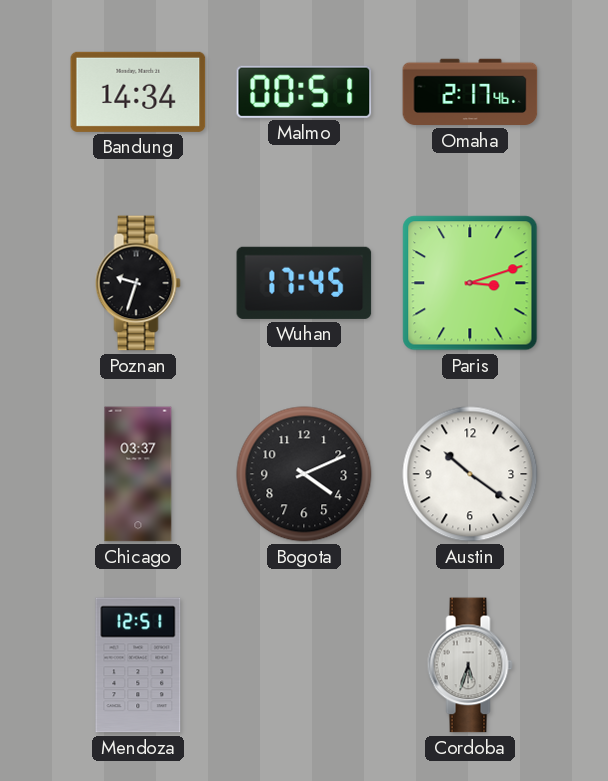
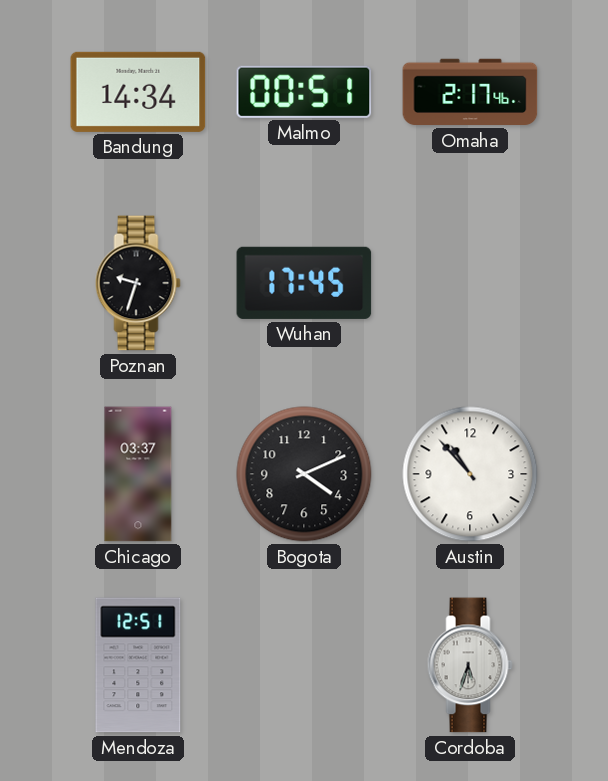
Paris: 3:12 -> none
Austin: 10:21 -> 10:53
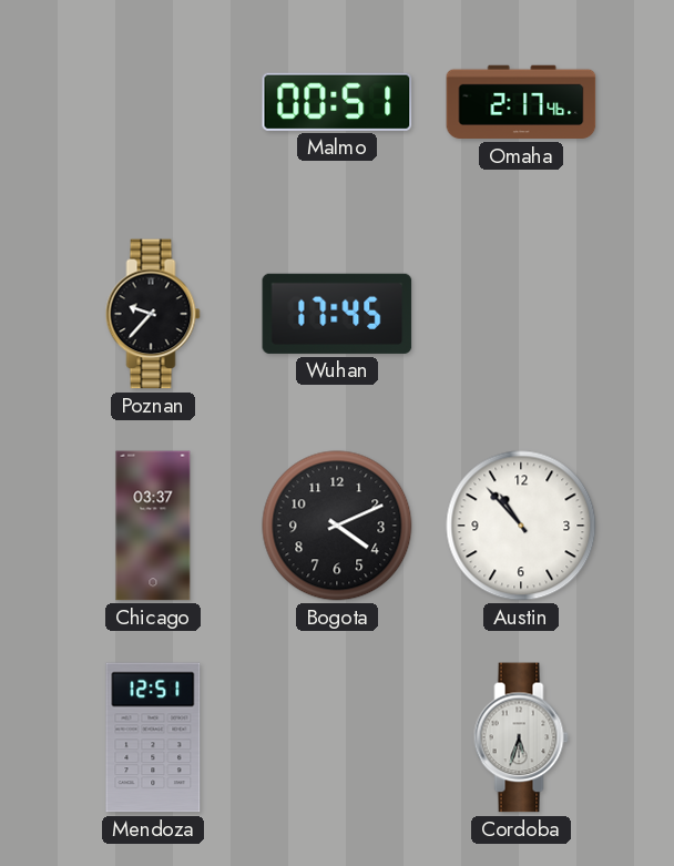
Bandung: 14:34 -> none
Poznan: 9:33 -> 9:37
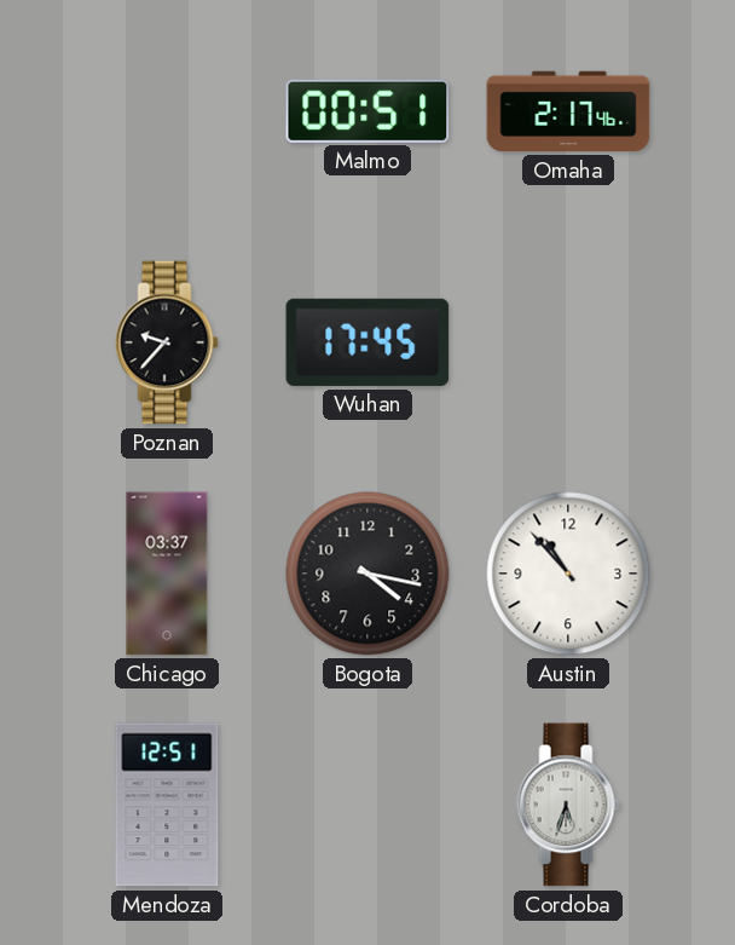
Bogota: 4:11 -> 4:17
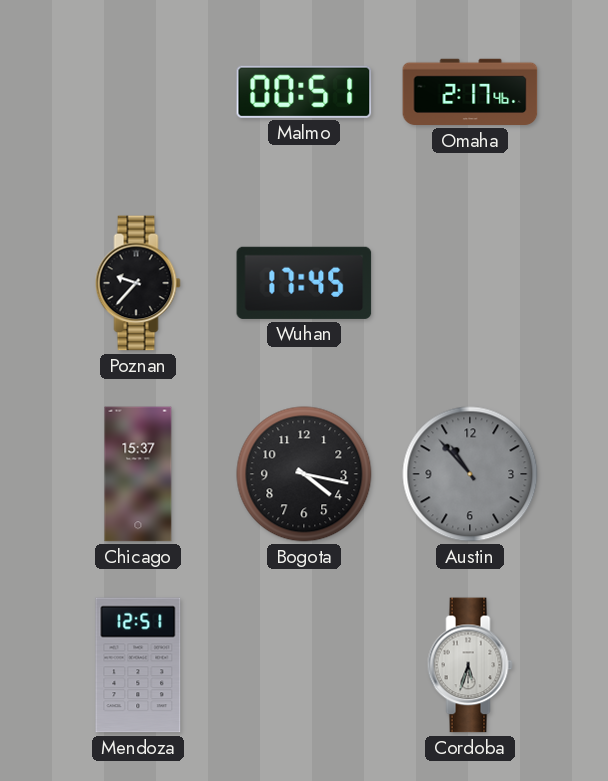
Chicago: 03:37 -> 15:37
Austin dial: white -> grey
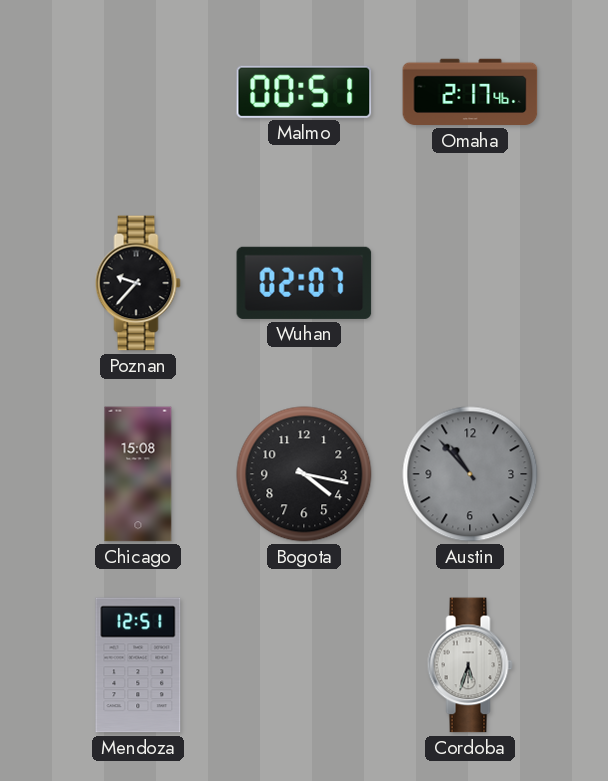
Wuhan: 17:45 -> 02:07
Chicago: 15:37 -> 15:08
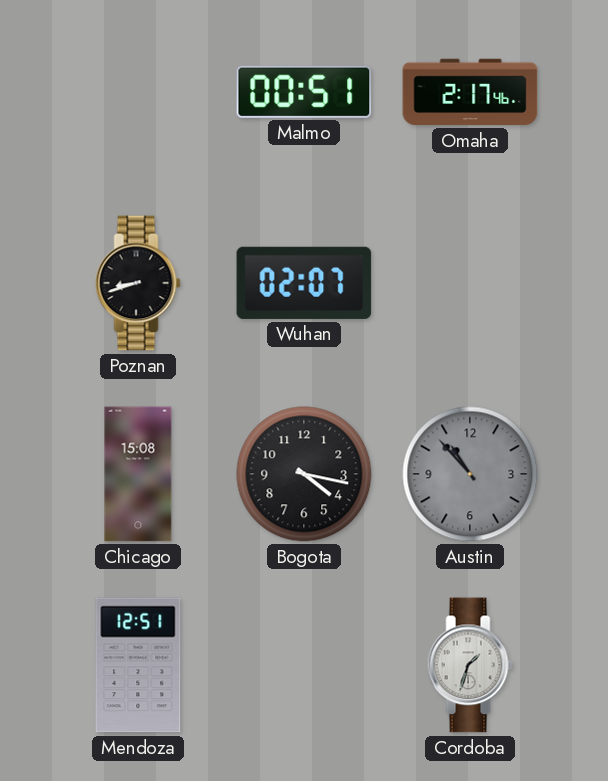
Poznan: 9:37 -> 8:42
Cordoba: 5:33 -> 1:33
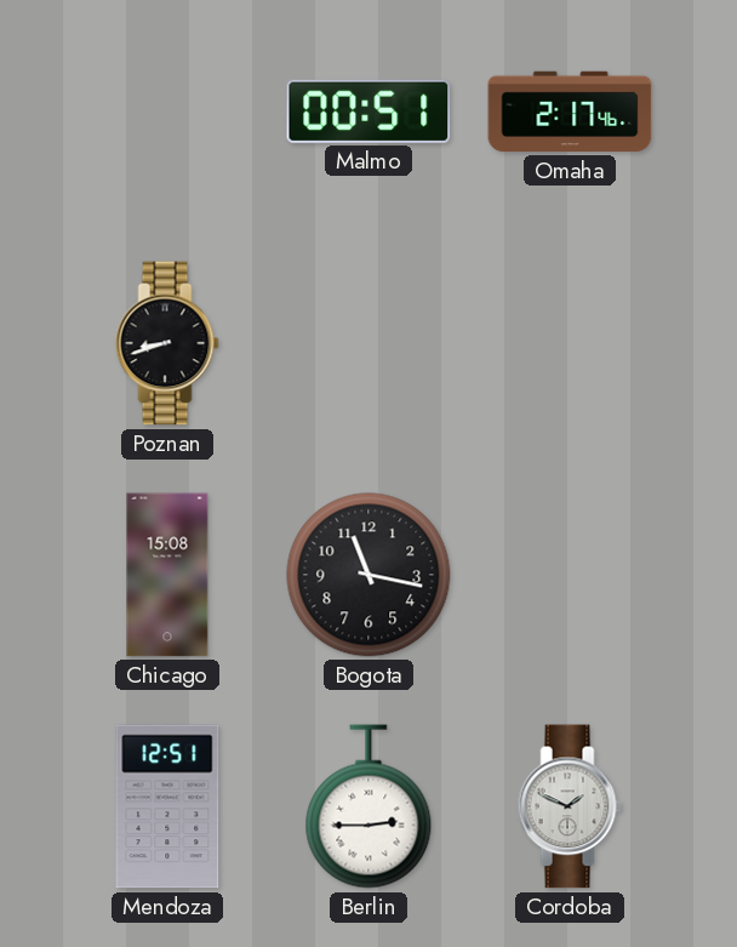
Wuhan: 02:07 -> none
Bogota: 4:17 -> 11:17
Austin: 10:53 -> none
Berlin: none -> 2:45
Cordoba: 1:33 -> 1:49
